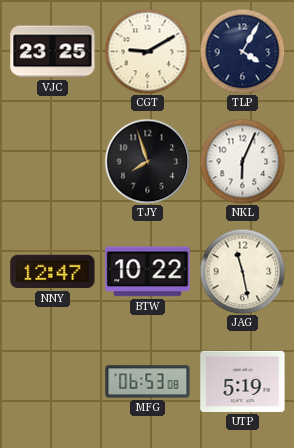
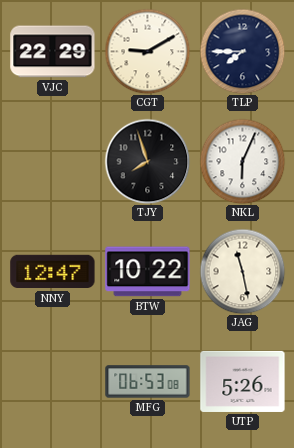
VJC: 23:25 -> 22:29
TLP: 4:05 -> 7:45
UTP: 5:19 -> 5:26
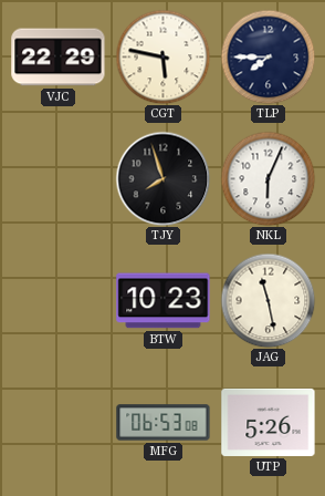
CGT: 9:10 -> 5:47
NNY: 12:47 -> none
BTW: 10:22 -> 10:23
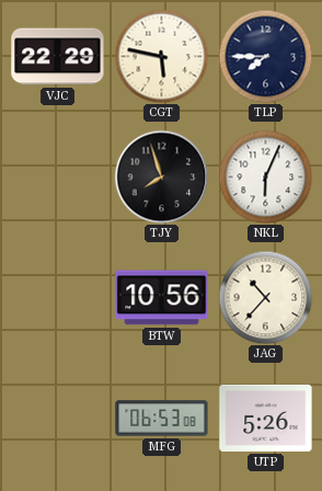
BTW: 10:23 -> 10:56
JAG: 11:28 -> 10:37
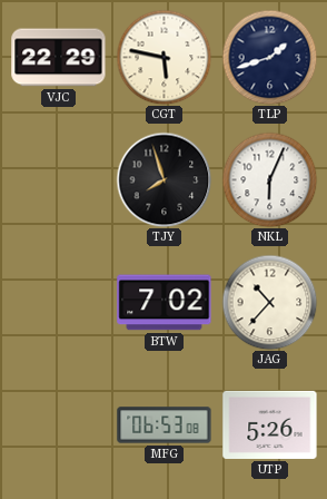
TLP: 7:45 -> 1:42
BTW: 10:56 -> 7:02
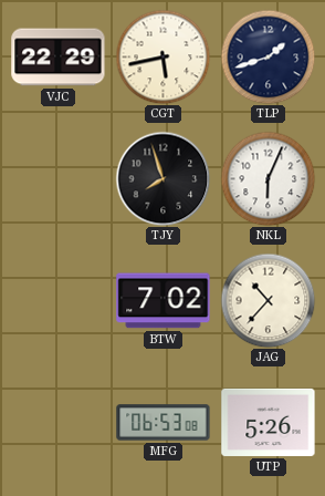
CGT: 5:47 -> 5:43
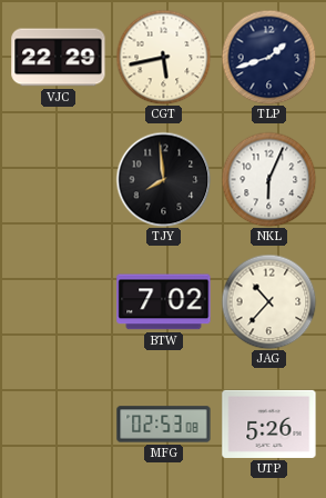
TJY: 7:57 -> 7:59
MFG: 06:53 -> 02:53
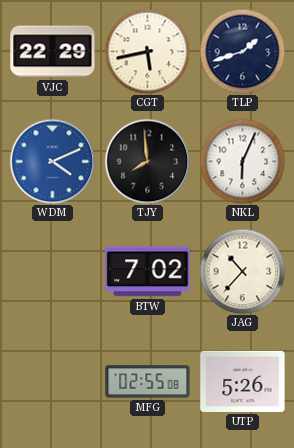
WDM: none -> 4:11
MFG: 02:53 -> 02:55
